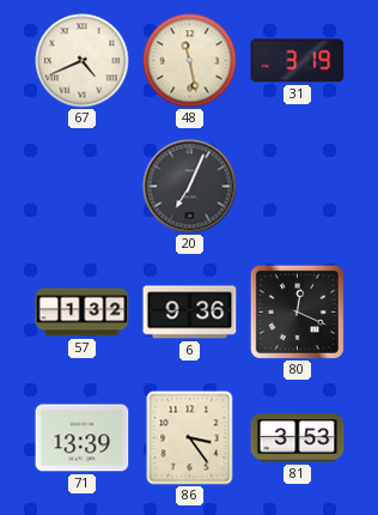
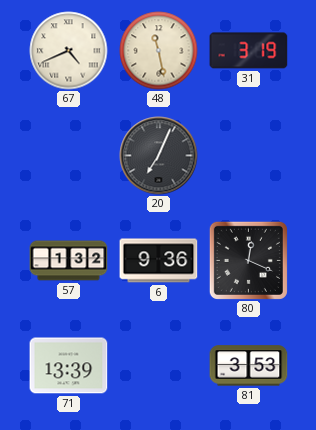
86: 3:24 -> none
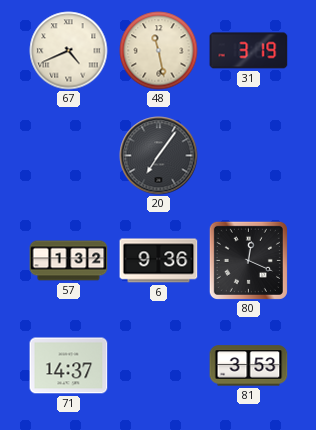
20: 7:04 -> 7:06
71: 13:39 -> 14:37
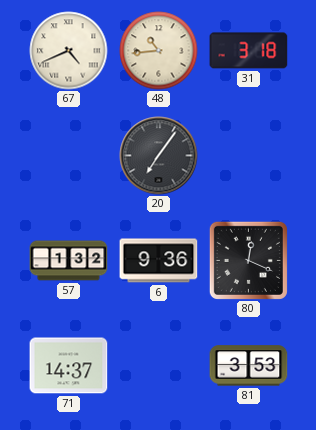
48: 11:28 -> 10:44
31: 3:19 -> 3:18
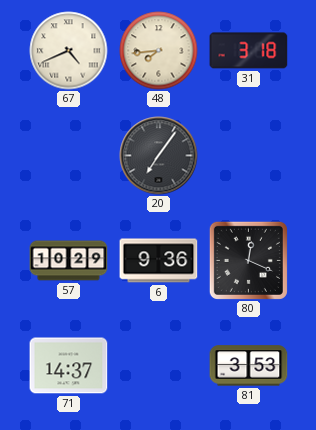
48: 10:44 -> 7:44
57: 1:32 -> 10:29
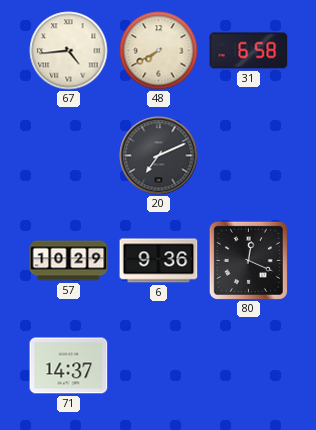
67: 4:41 -> 4:44
48: 7:44 -> 7:40
31: 3:18 -> 6:58
20: 7:06 -> 7:11
81: 3:53 -> none
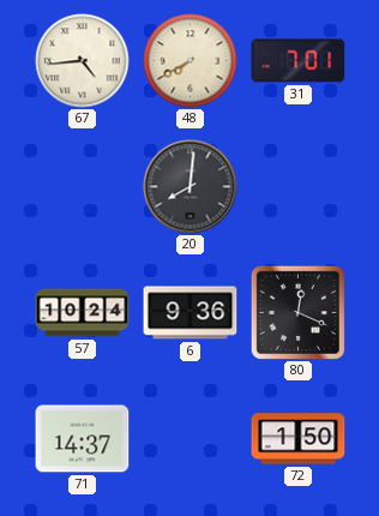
31: 6:58 -> 7:01
20: 7:11 -> 8:01
57: 10:29 -> 10:24
72: none -> 1:50
